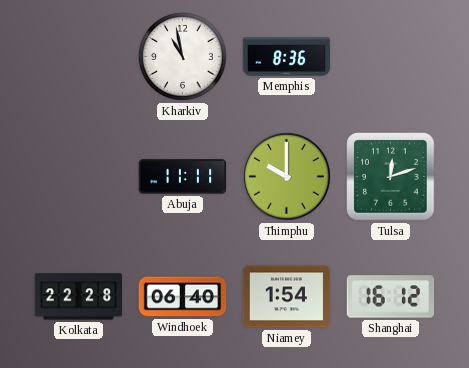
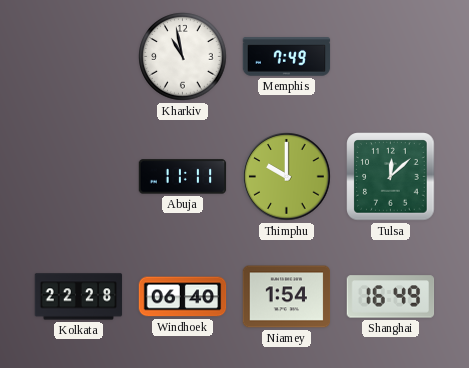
Memphis: 8:36 -> 7:49
Tulsa: 12:12 -> 12:08
Shanghai: 16:12 -> 16:49
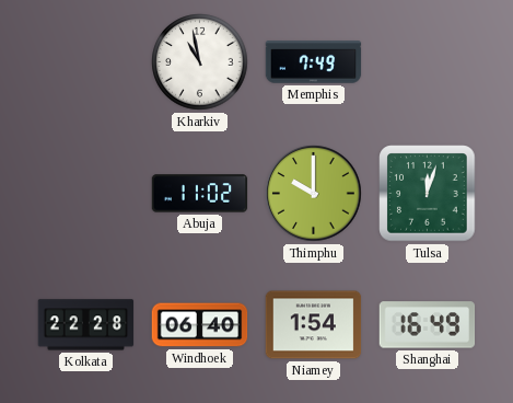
Abuja: 11:11 -> 11:02
Tulsa: 12:08 -> 12:03
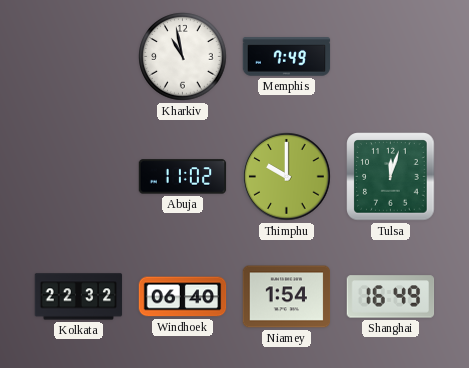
Kolkata: 22:28 -> 22:32
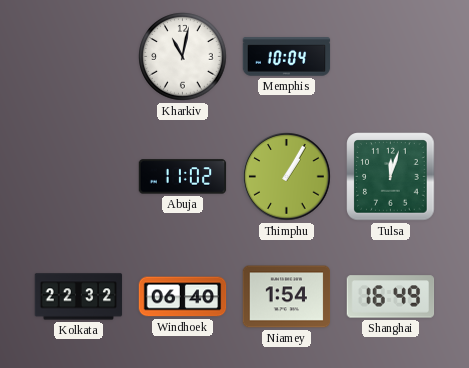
Kharkiv: 10:58 -> 11:02
Memphis: 7:49 -> 10:04
Thimphu: 10:00 -> 1:05
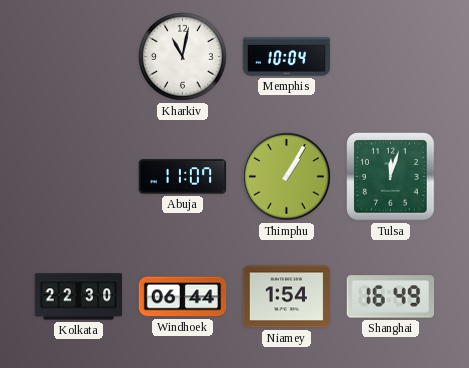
Abuja: 11:02 -> 11:07
Kolkata: 22:32 -> 22:30
Windhoek: 06:40 -> 06:44
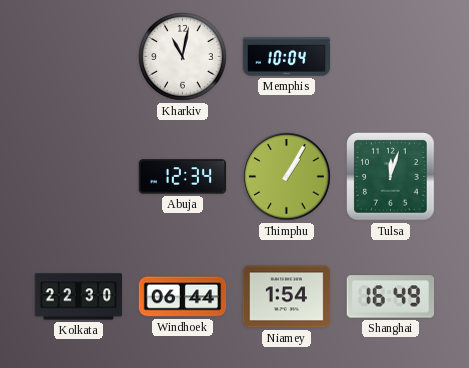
Abuja: 11:07 -> 12:34
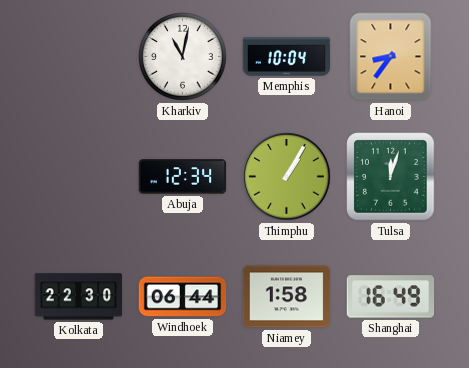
Hanoi: none -> 8:36
Niamey: 1:54 -> 1:58
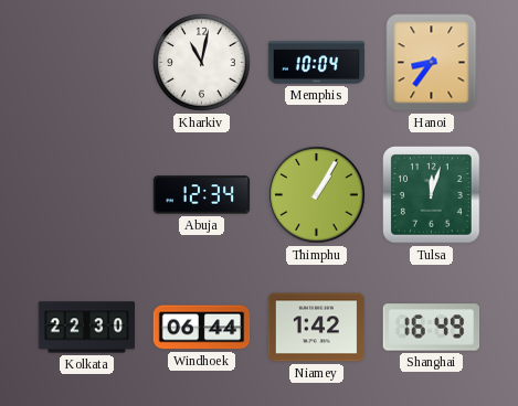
Niamey: 1:58 -> 1:42
